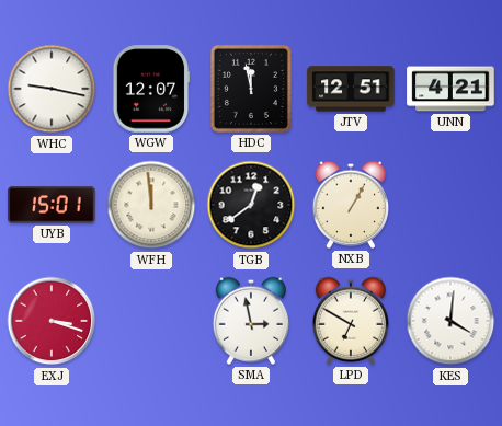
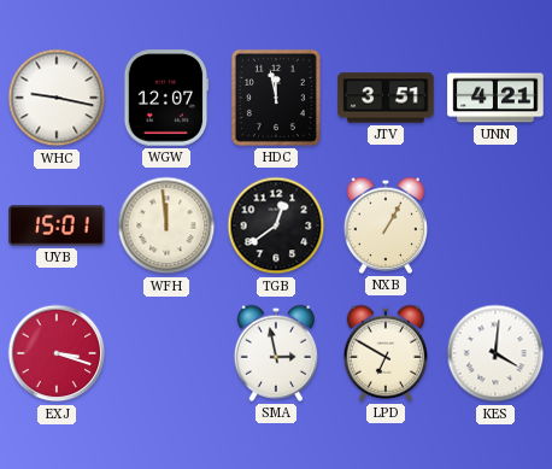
JTV: 12:51 -> 3:51
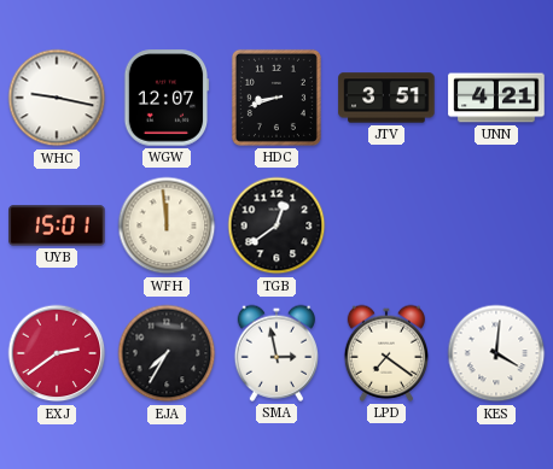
HDC: 11:58 -> 8:42
NXB: 1:05 -> none
EXJ: 3:18 -> 2:39
EJA: none -> 7:35
LPD: 6:50 -> 7:21
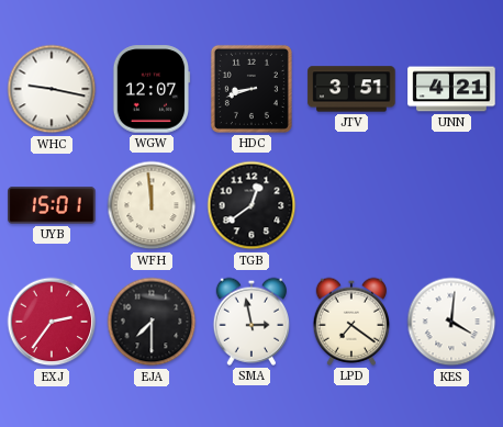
EXJ: 2:39 -> 2:36
EJA: 7:35 -> 7:30
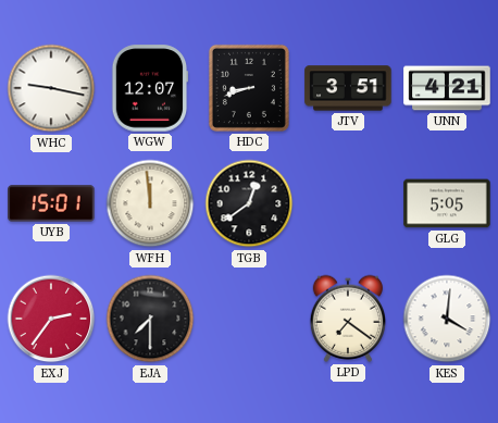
GLG: none -> 5:05
SMA: 2:58 -> none
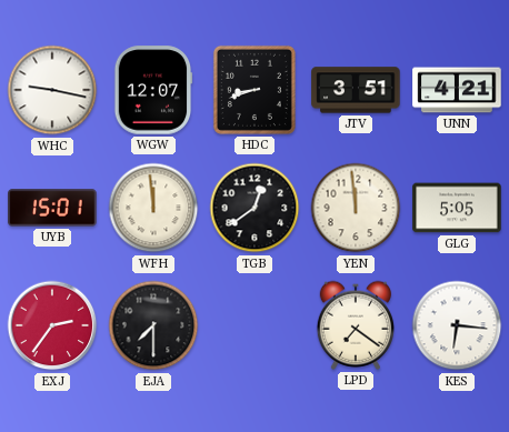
YEN: none -> 11:59
KES: 4:01 -> 6:16
